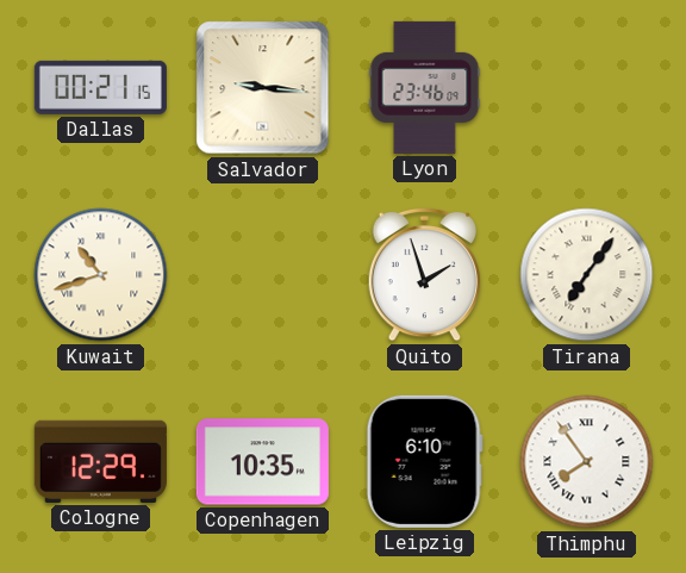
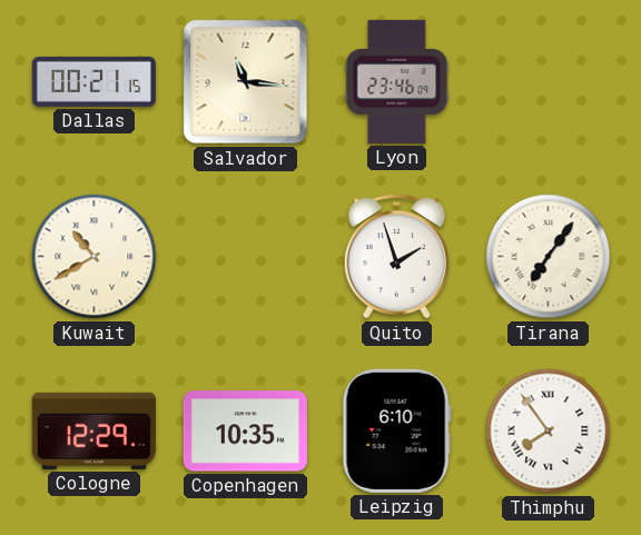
Salvador: 9:16 -> 11:16
Kuwait: 10:42 -> 10:40
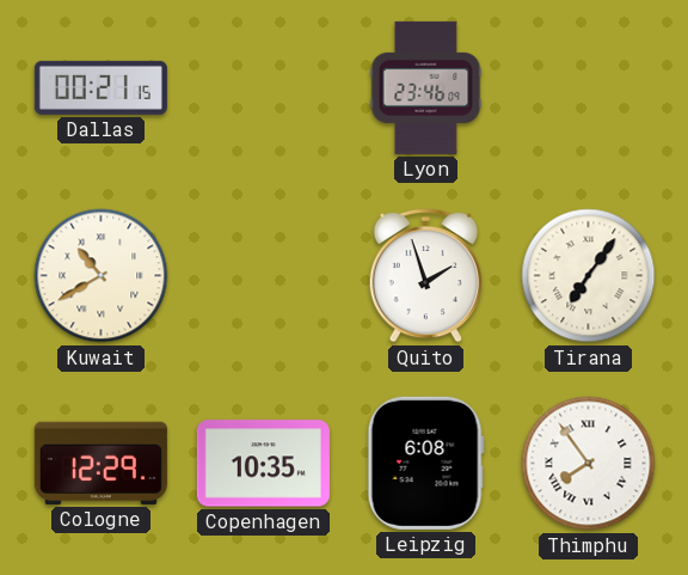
Salvador: 11:16 -> none
Leipzig: 6:10 -> 6:08
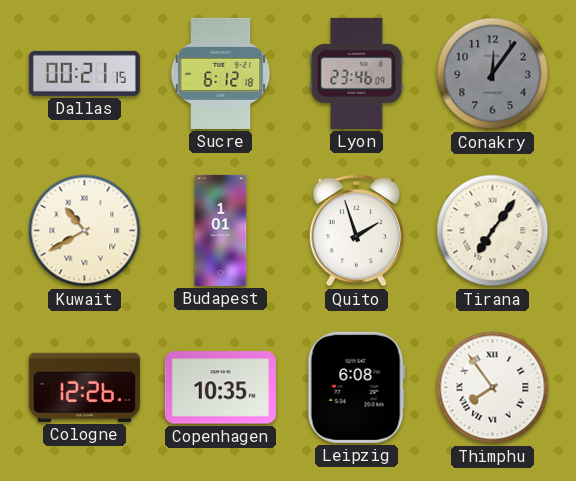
Sucre: none -> 6:12
Conakry: none -> 12:06
Budapest: none -> 1:01
Cologne: 12:29 -> 12:26
